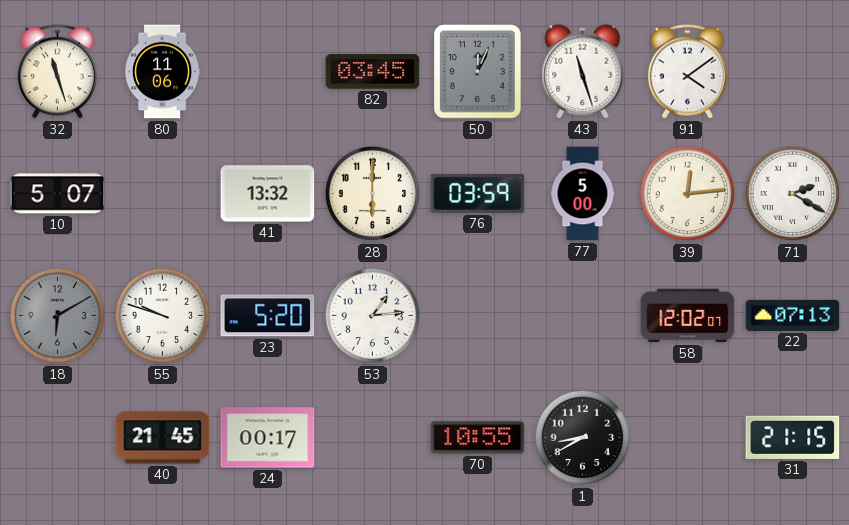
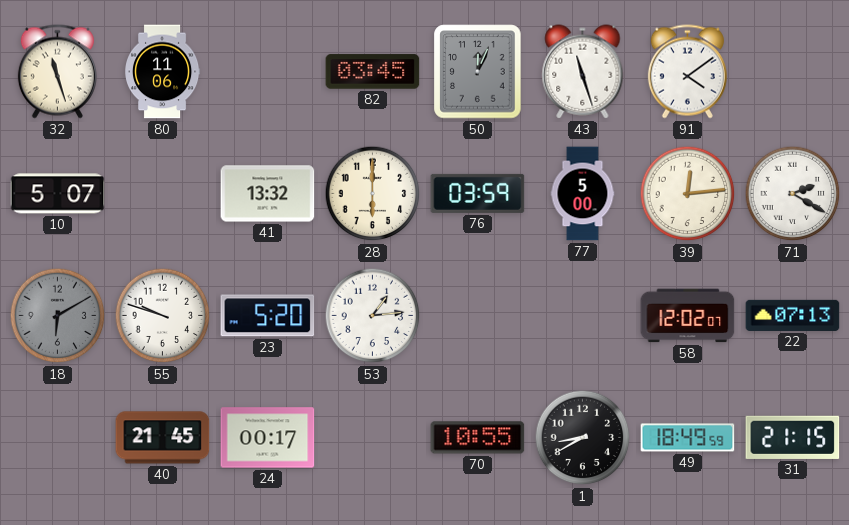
49: none -> 18:49
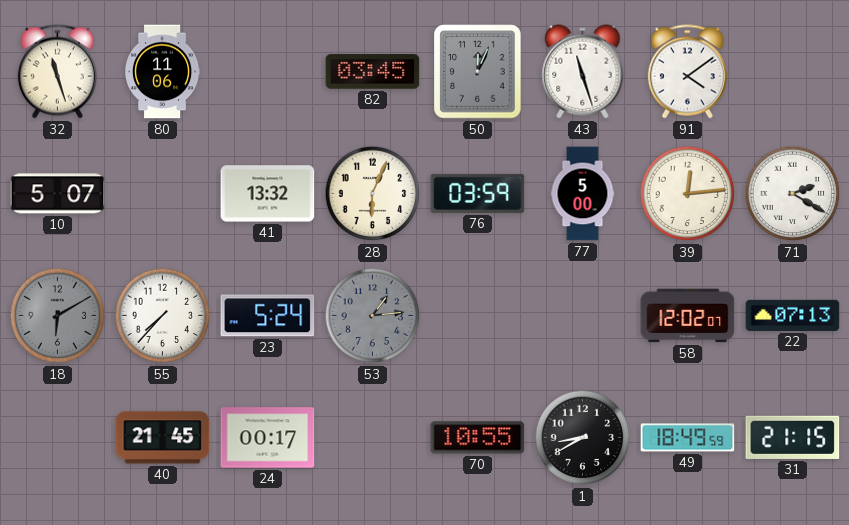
28: 6:00 -> 6:04
55: 9:48 -> 7:37
23: 5:20 -> 5:24
53 dial: white -> grey
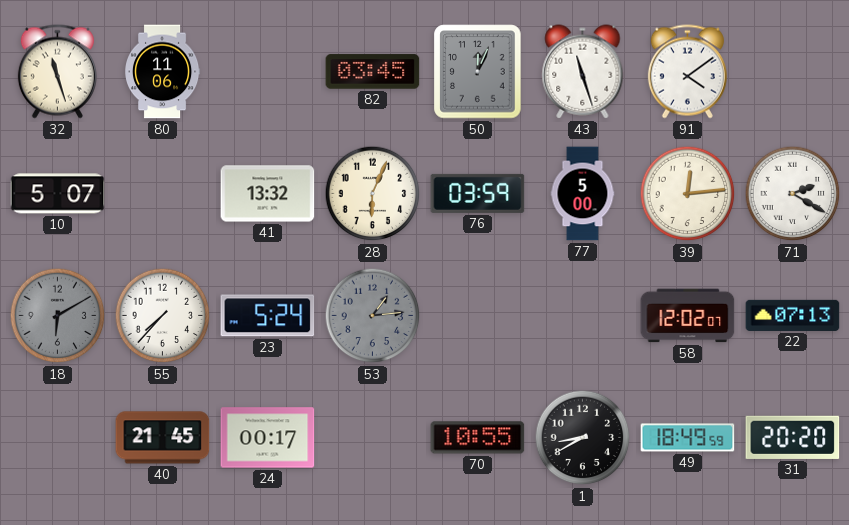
31: 21:15 -> 20:20
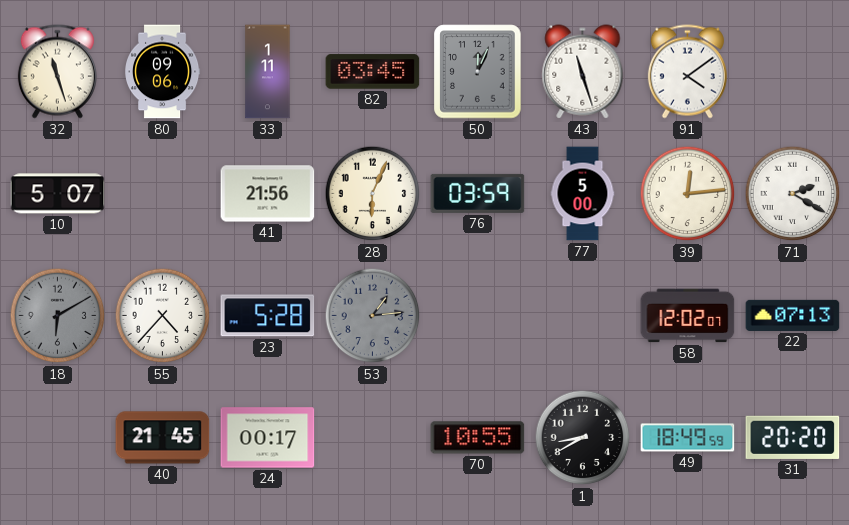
80: 11:06 -> 09:06
33: none -> 1:11
41: 13:32 -> 21:56
55: 7:37 -> 4:37
23: 5:24 -> 5:28
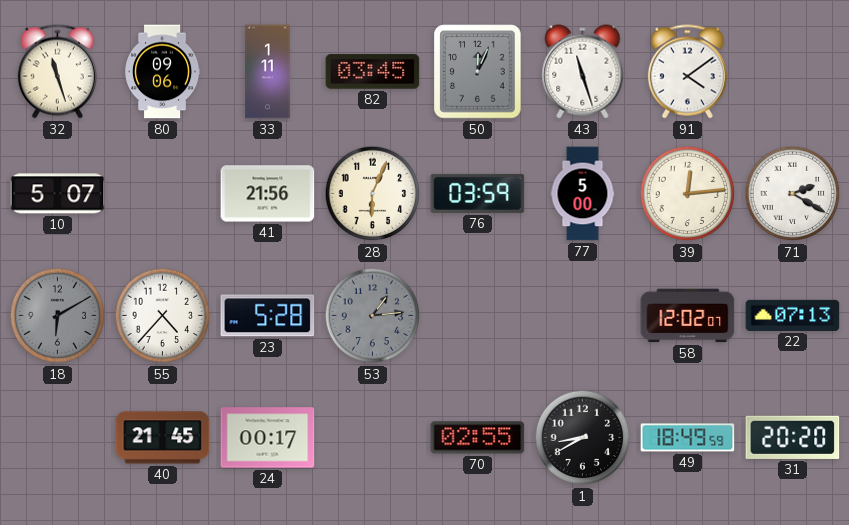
70: 10:55 -> 02:55
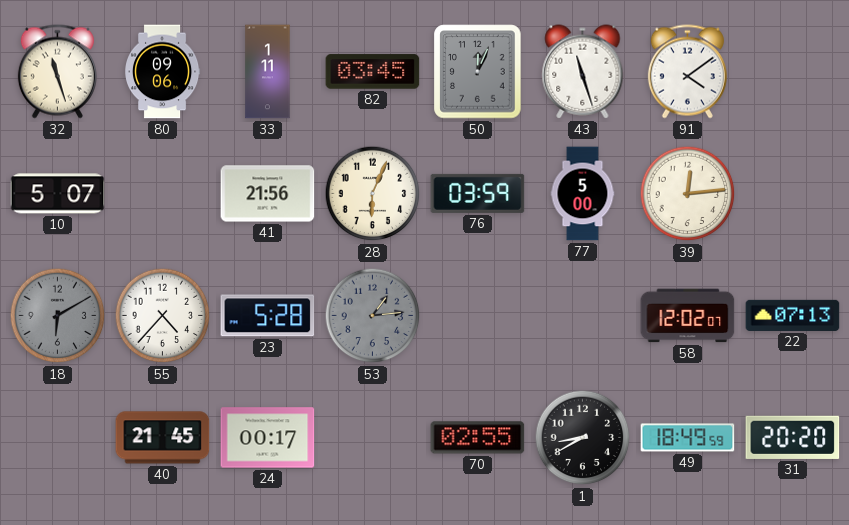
71: 2:20 -> none
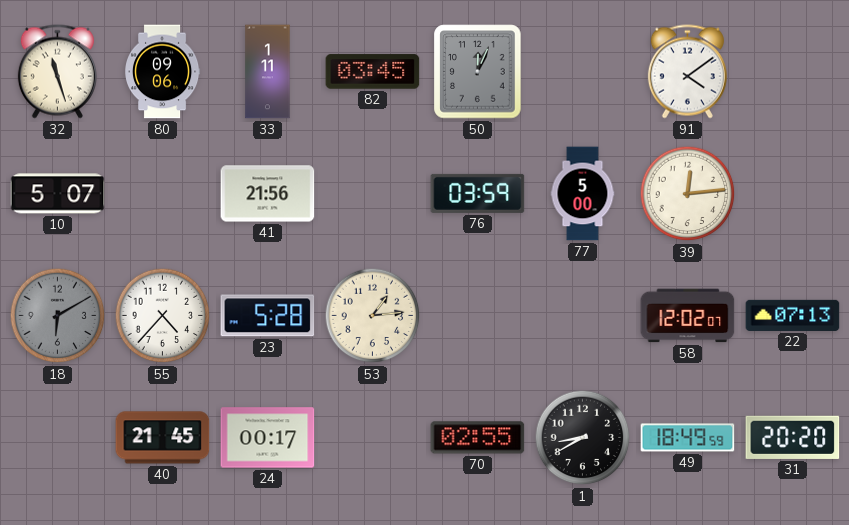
43: 11:27 -> none
28: 6:04 -> none
53 dial: grey -> cream
